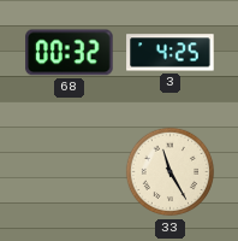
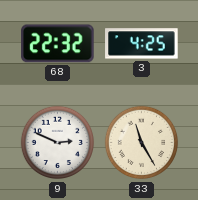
68: 00:32 -> 22:32
9: none -> 2:49
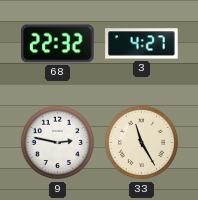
3: 4:25 -> 4:27
9: 2:49 -> 2:47
